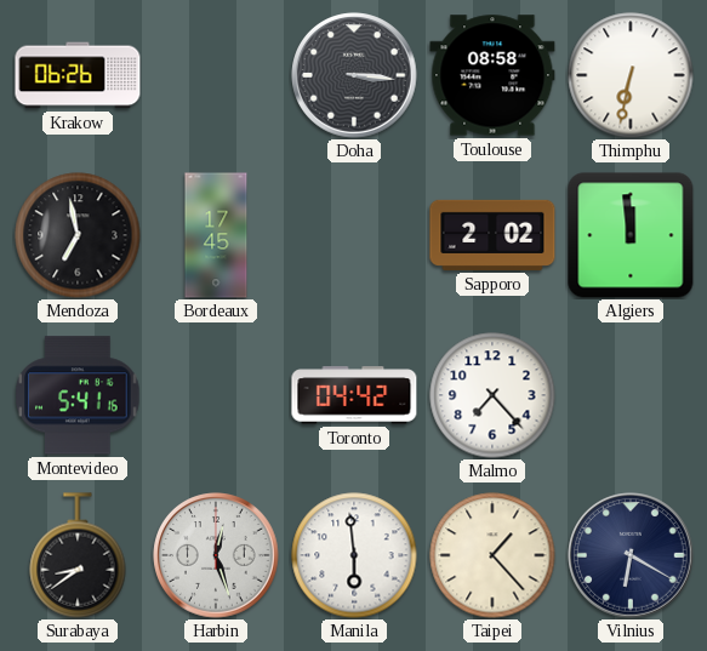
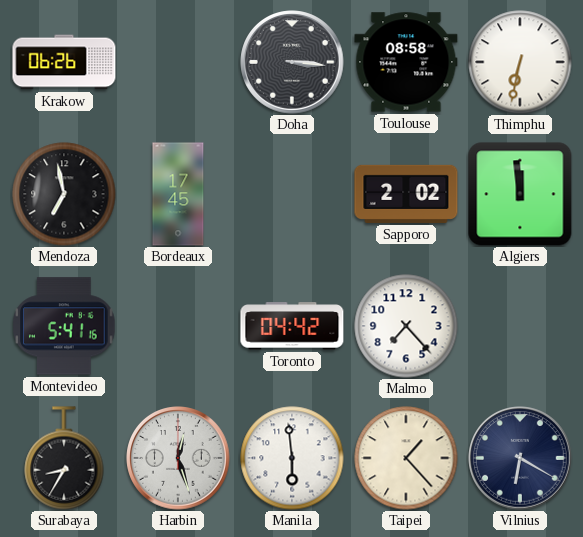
Surabaya: 8:39 -> 8:35
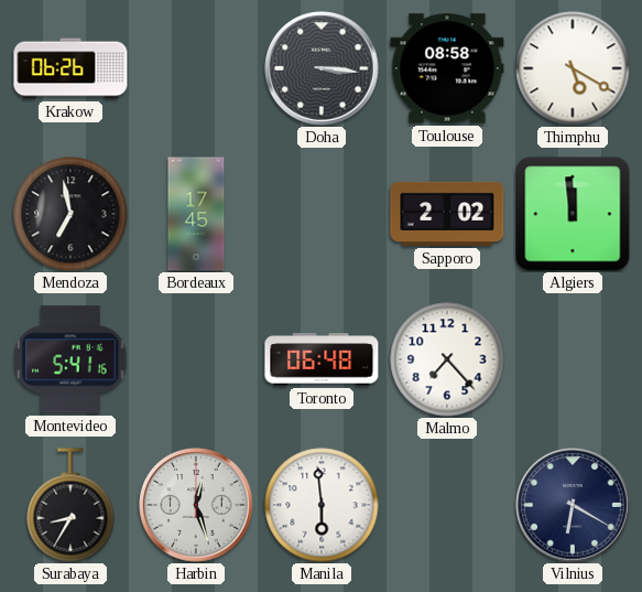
Thimphu: 6:32 -> 5:20
Toronto: 04:42 -> 06:48
Taipei: 1:23 -> none
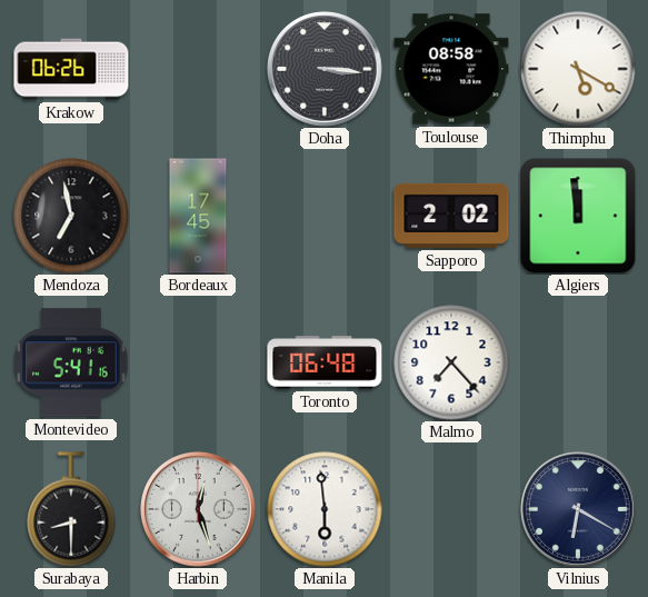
Surabaya: 8:35 -> 8:30
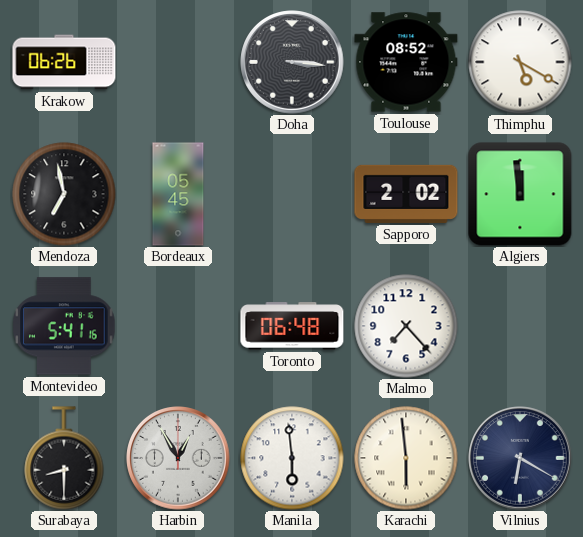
Toulouse: 08:58 -> 08:52
Bordeaux: 17:45 -> 05:45
Harbin: 12:27 -> 12:55
Karachi: none -> 5:59
